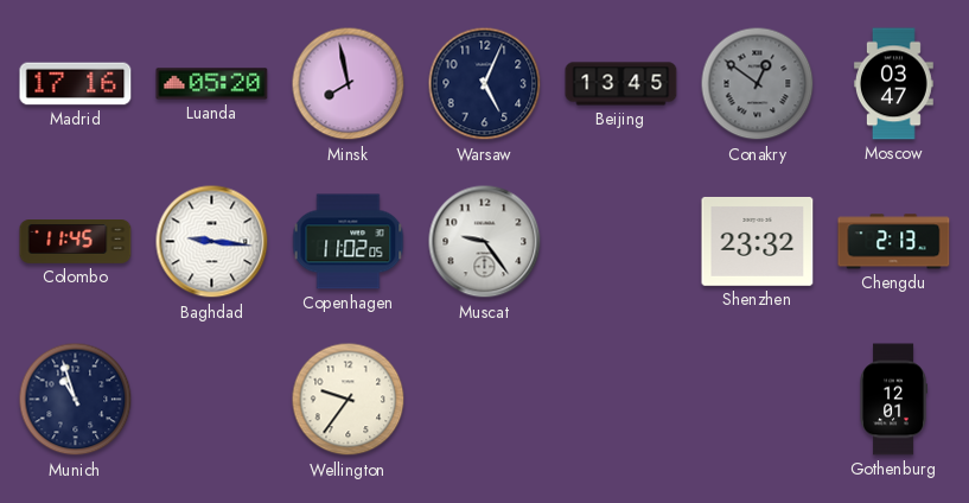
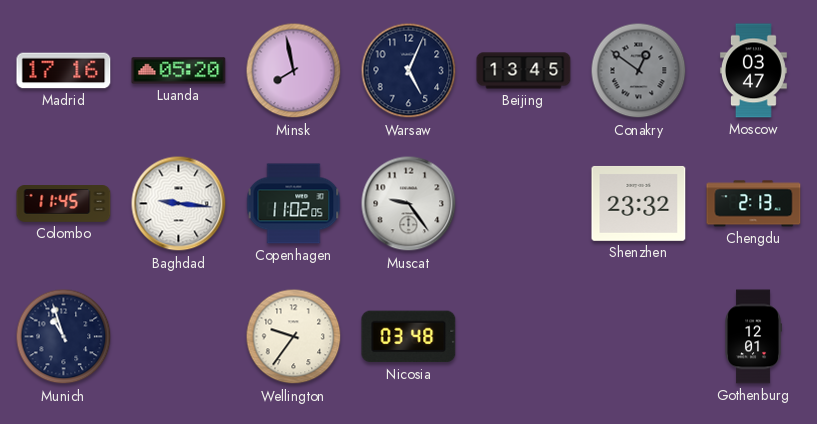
Nicosia: none -> 03:48
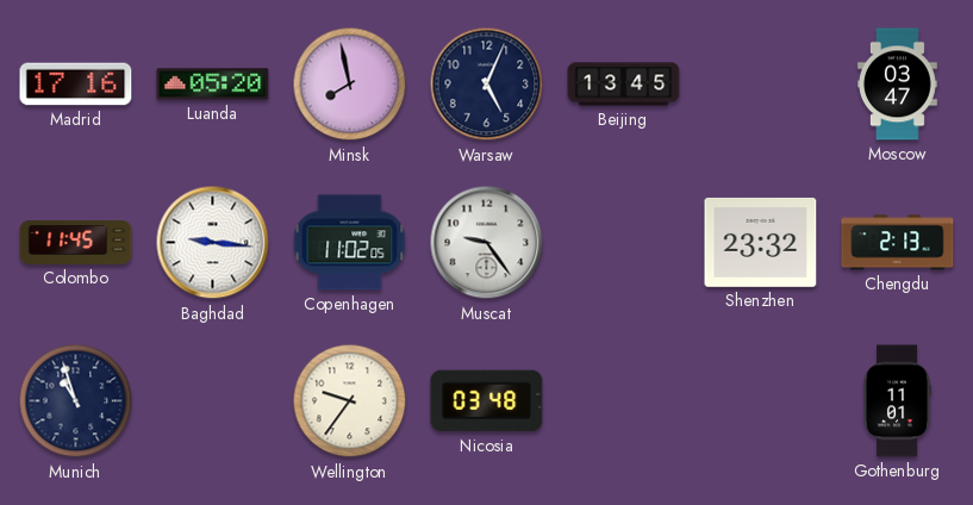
Conakry: 12:51 -> none
Gothenburg: 12:01 -> 11:01
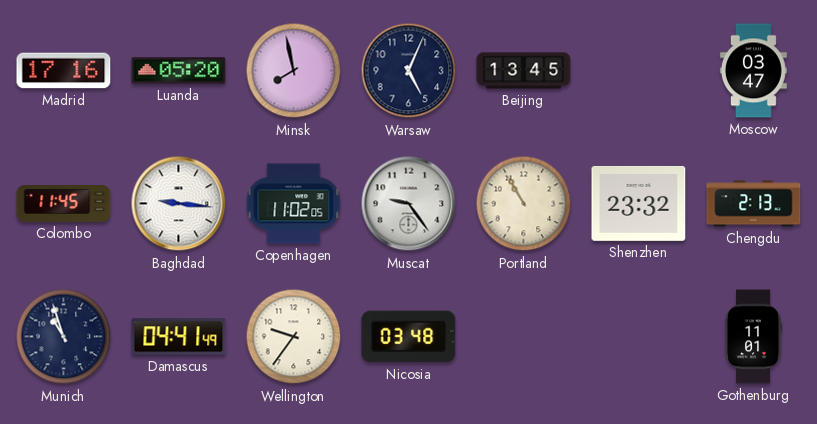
Portland: none -> 10:55
Damascus: none -> 04:41
